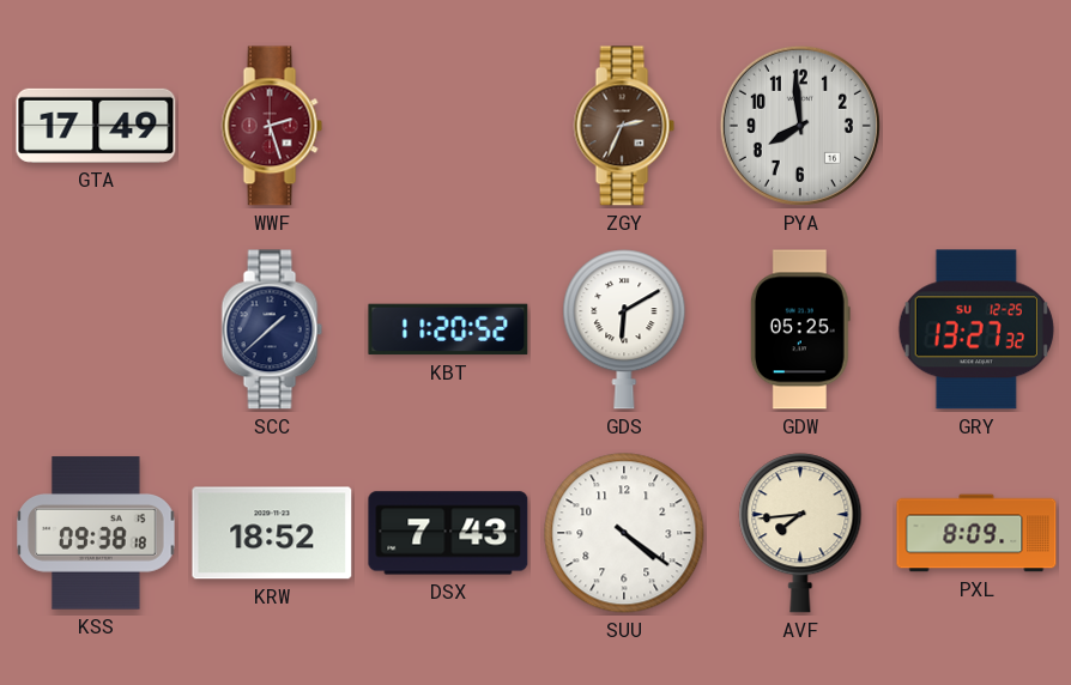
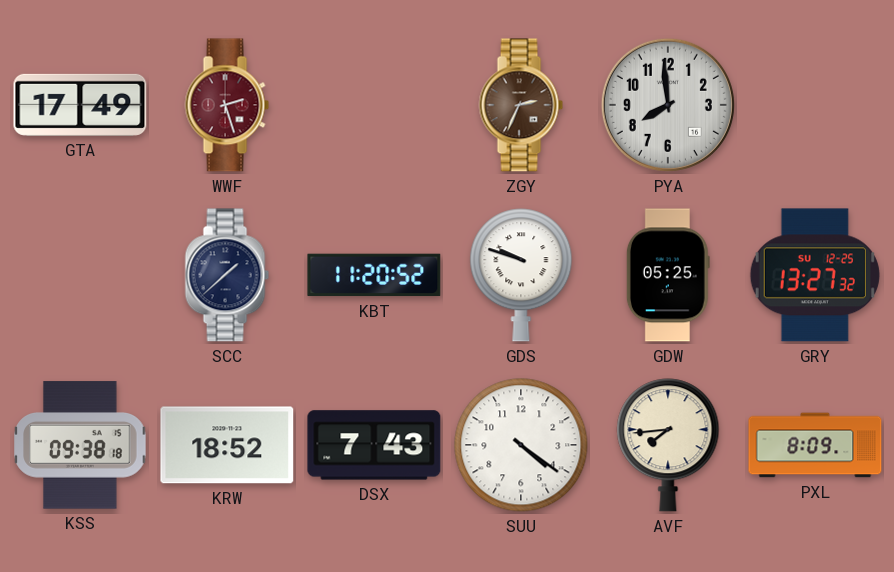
GDS: 6:10 -> 9:48
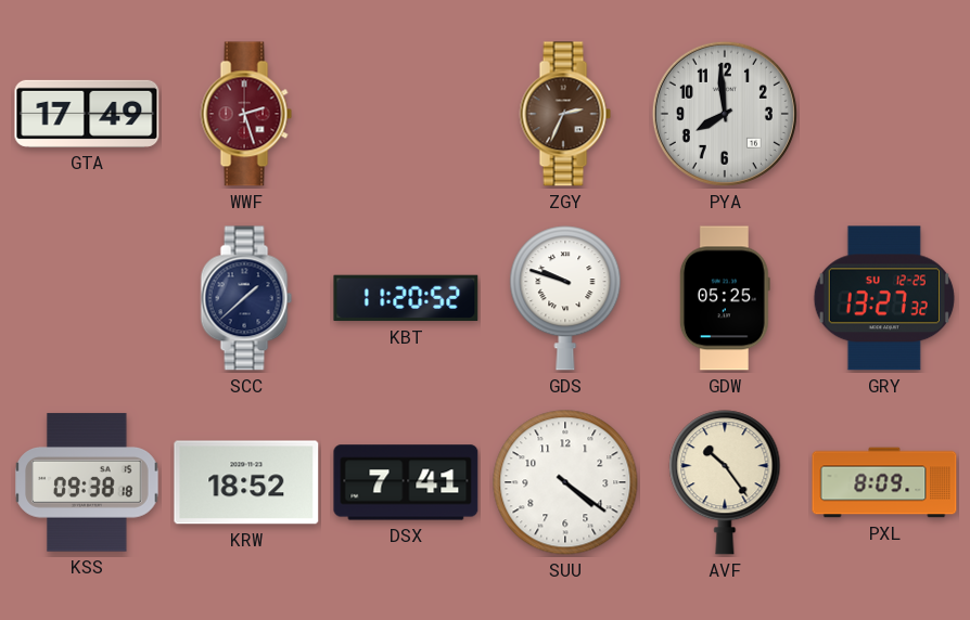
DSX: 7:43 -> 7:41
AVF: 7:44 -> 10:24
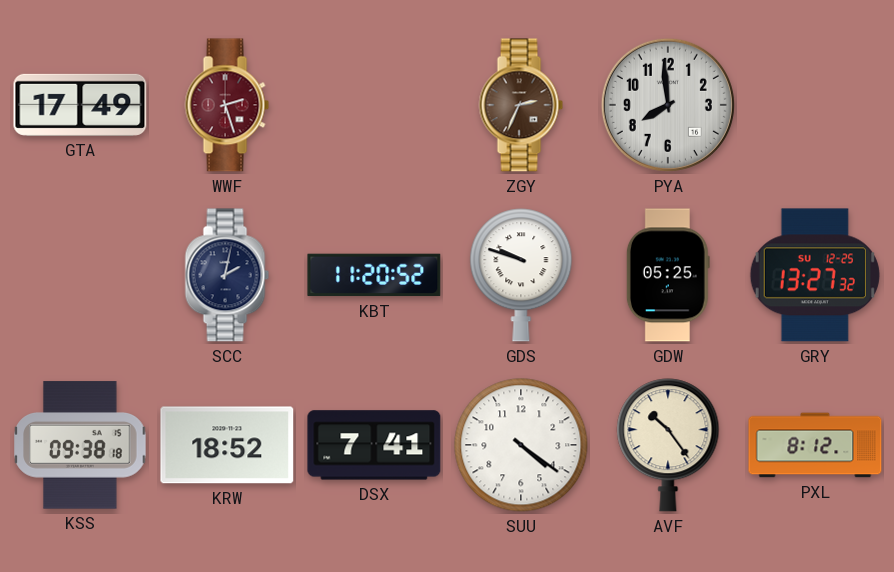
SCC: 1:38 -> 2:02
PXL: 8:09 -> 8:12
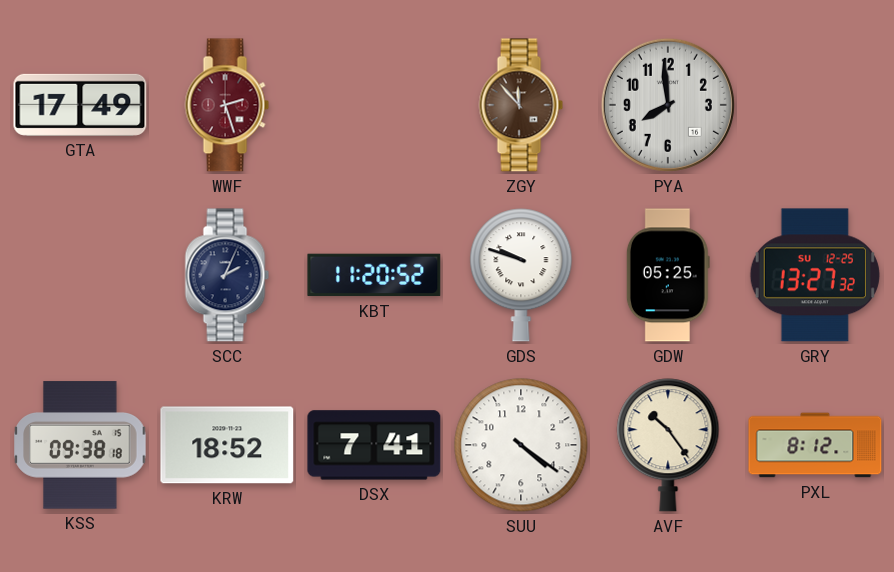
ZGY: 2:34 -> 11:53
SCC: 2:02 -> 2:04
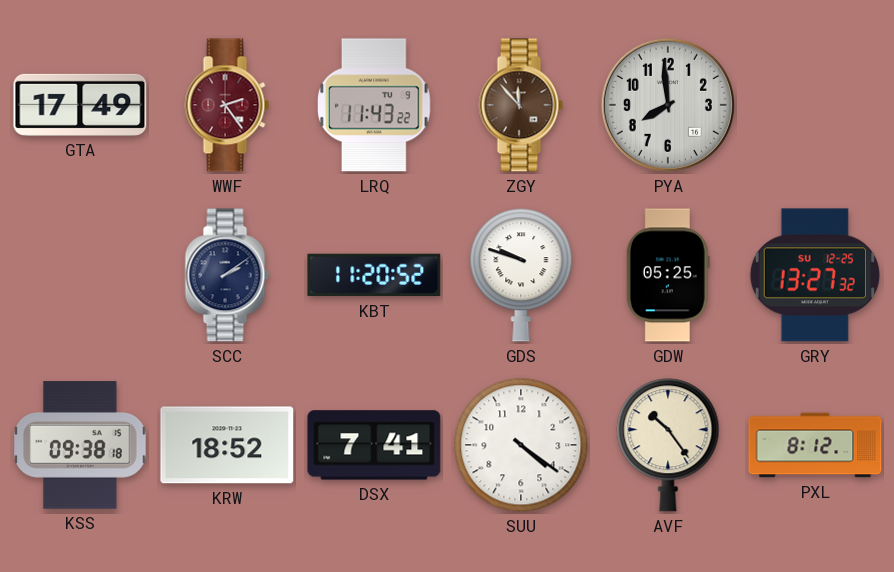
WWF: 2:27 -> 2:24
LRQ: none -> 11:43
SCC: 2:04 -> 2:09
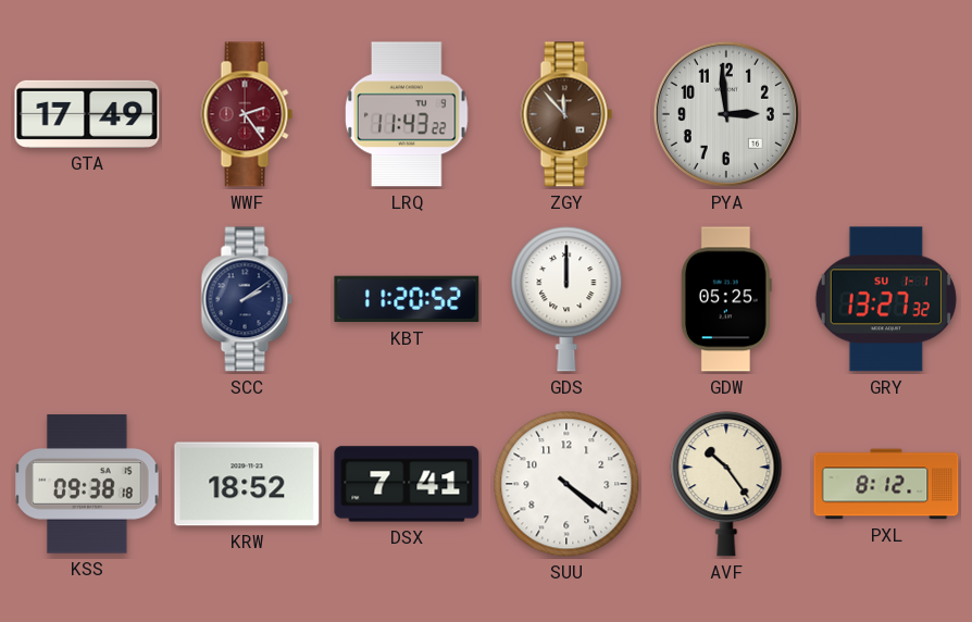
PYA: 7:59 -> 2:59
GDS: 9:48 -> 12:00
GRY date: SU 12-25 -> SU 1-1
